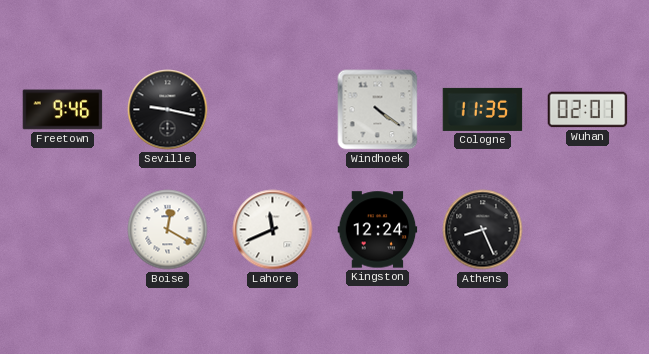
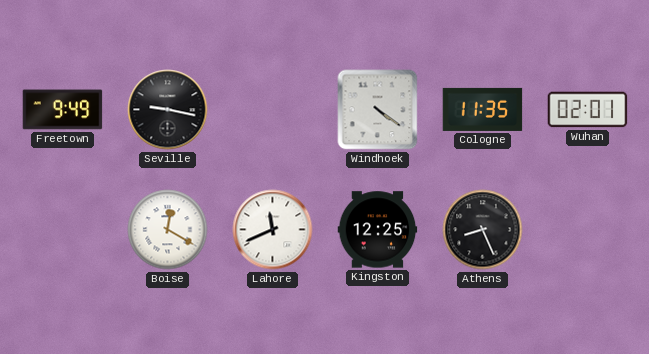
Freetown: 9:46 -> 9:49
Kingston: 12:24 -> 12:25
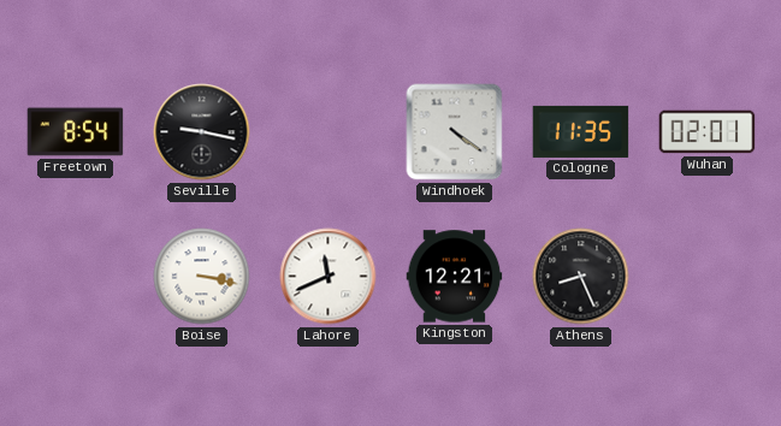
Freetown: 9:49 -> 8:54
Boise: 12:20 -> 3:17
Kingston: 12:25 -> 12:21
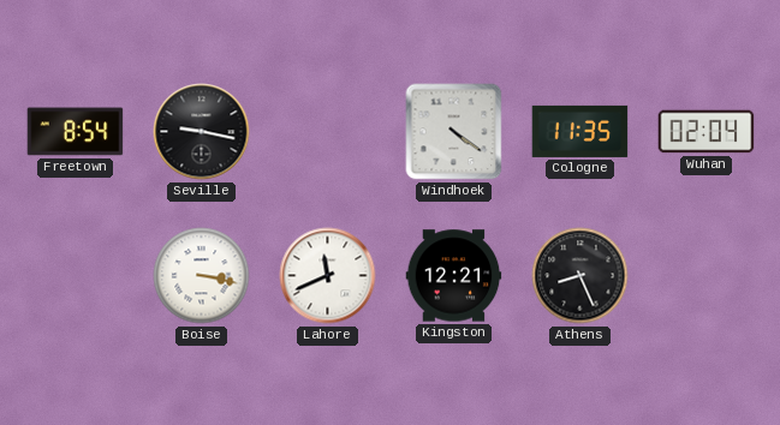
Wuhan: 02:01 -> 02:04
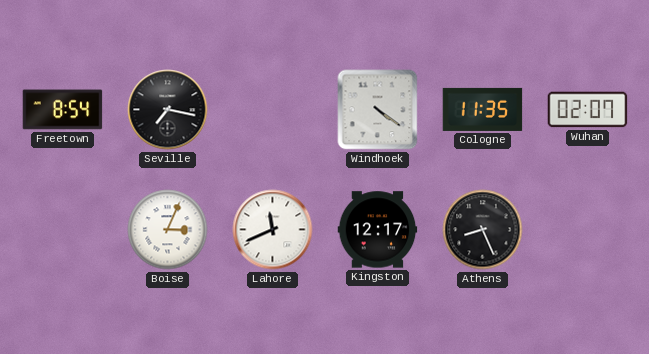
Seville: 9:17 -> 7:17
Wuhan: 02:04 -> 02:07
Boise: 3:17 -> 3:04
Kingston: 12:21 -> 12:17
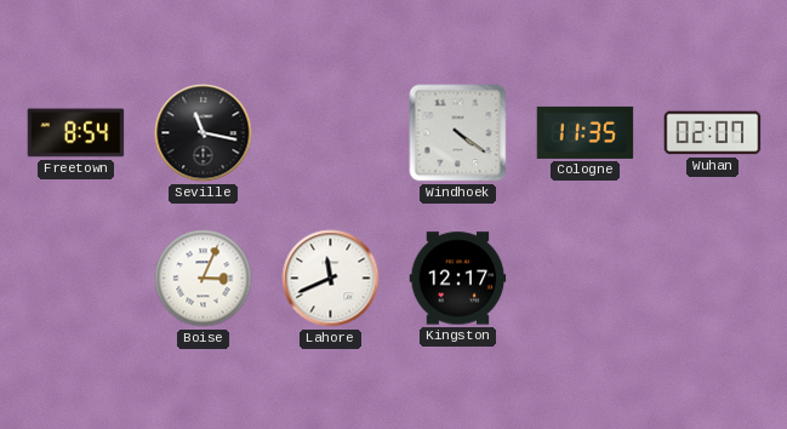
Seville: 7:17 -> 11:17
Athens: 8:26 -> none
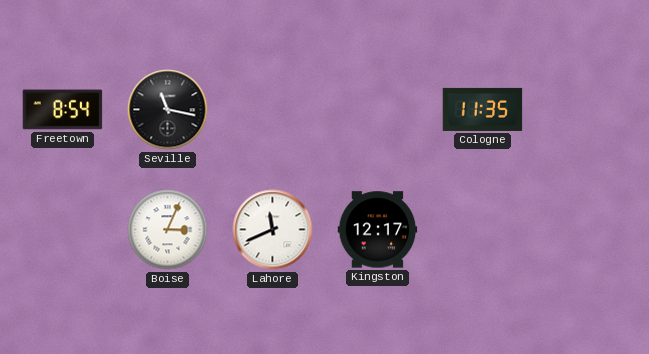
Windhoek: 4:21 -> none
Wuhan: 02:07 -> none
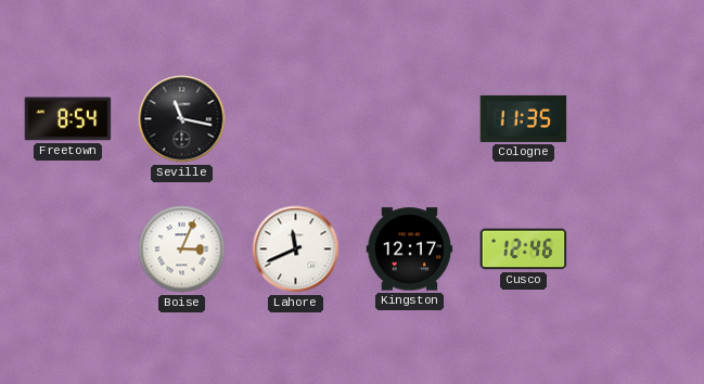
Cusco: none -> 12:46
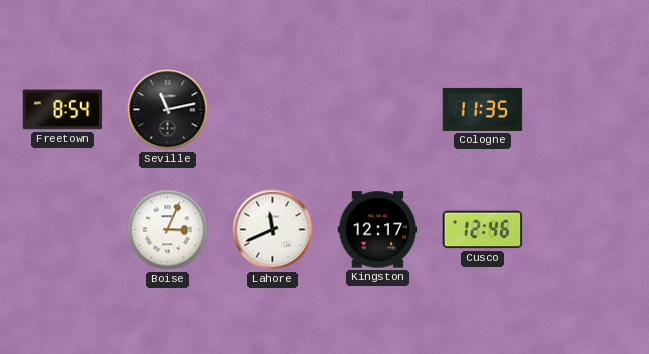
Seville: 11:17 -> 11:13
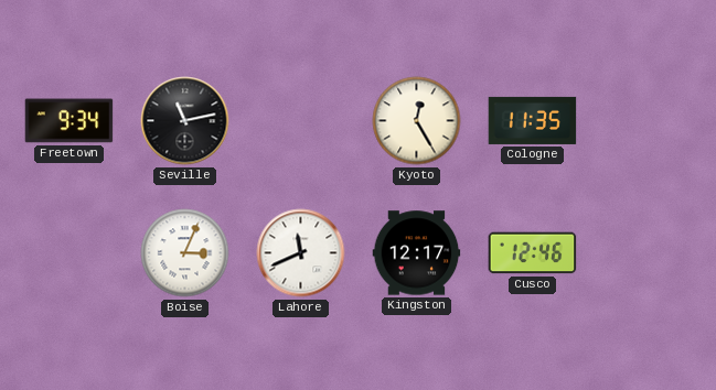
Freetown: 8:54 -> 9:34
Kyoto: none -> 12:25
